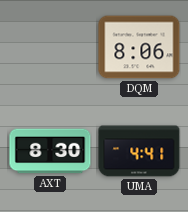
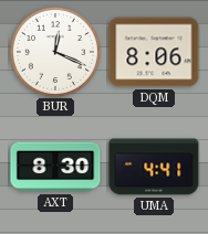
BUR: none -> 12:19
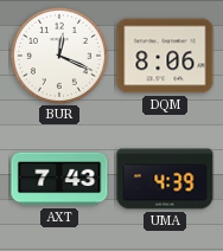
AXT: 8:30 -> 7:43
UMA: 4:41 -> 4:39
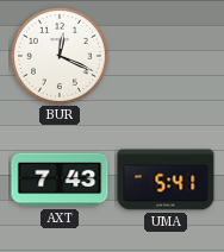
DQM: 8:06 -> none
UMA: 4:39 -> 5:41
